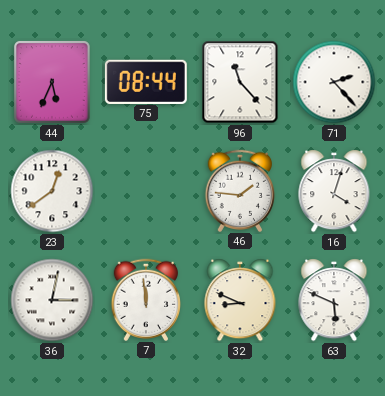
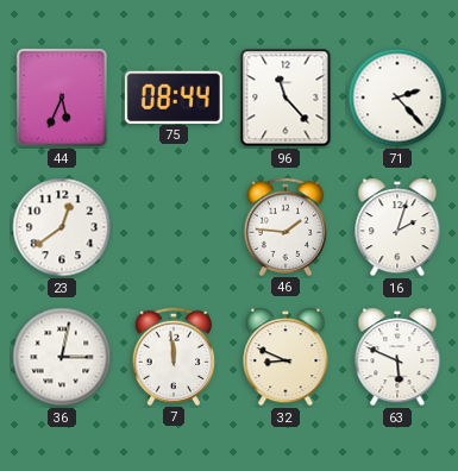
16: 4:03 -> 2:03
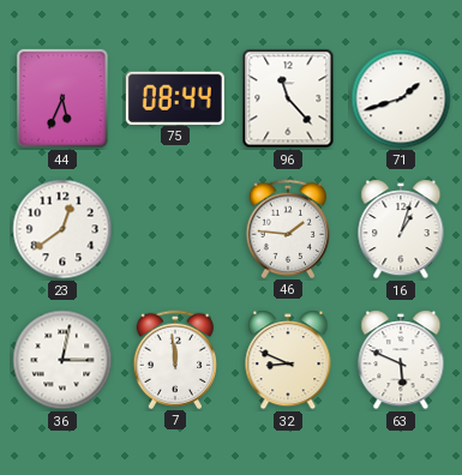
71: 2:23 -> 1:42
16: 2:03 -> 1:03
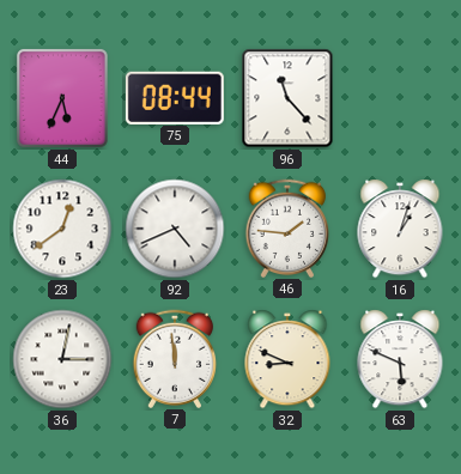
71: 1:42 -> none
92: none -> 4:41
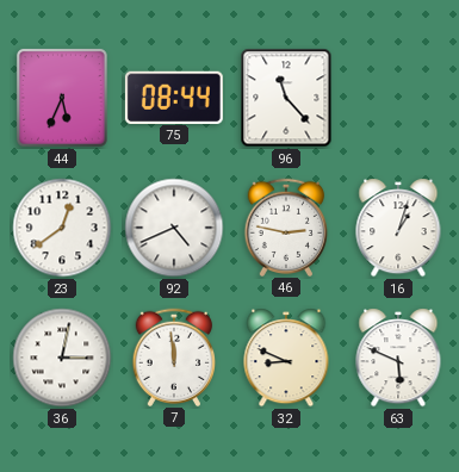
46: 1:46 -> 2:47
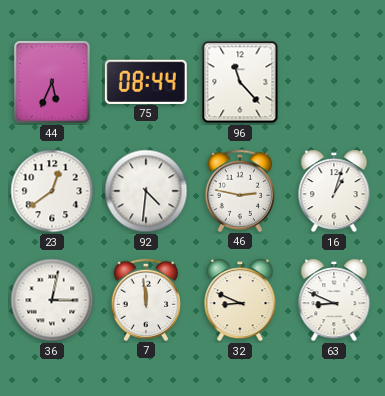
92: 4:41 -> 4:31
63: 5:49 -> 8:49
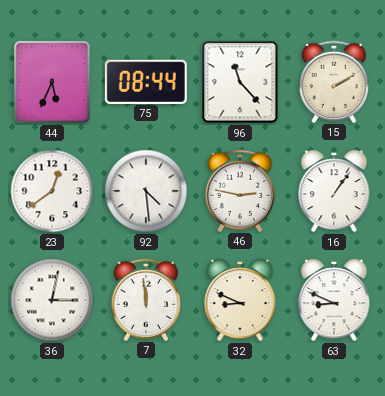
15: none -> 2:10
92: 4:31 -> 4:29
16: 1:03 -> 1:06
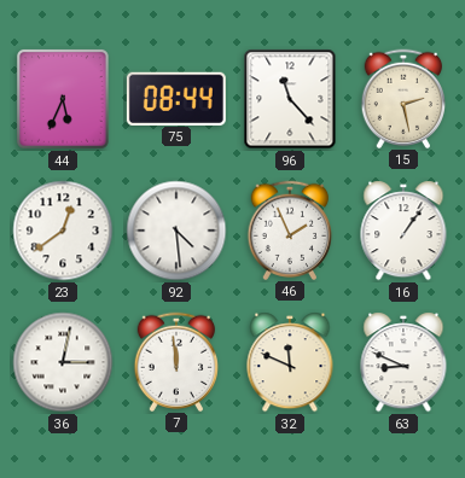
15: 2:10 -> 2:28
46: 2:47 -> 1:56
32: 8:49 -> 11:49
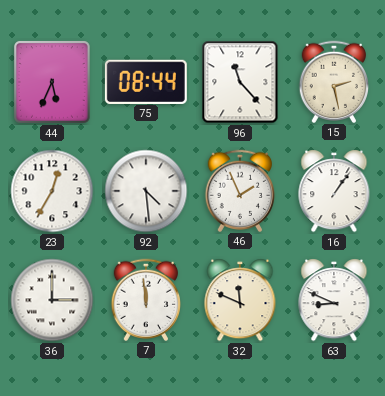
23: 12:39 -> 12:35
36: 3:02 -> 3:00
